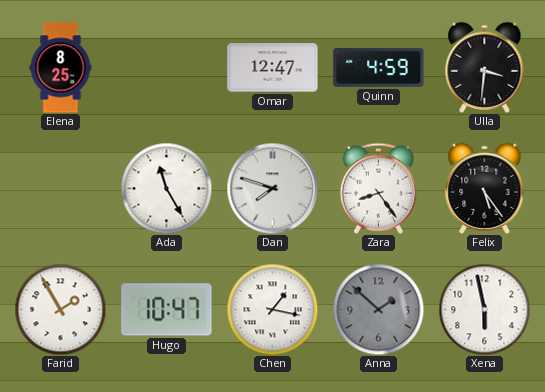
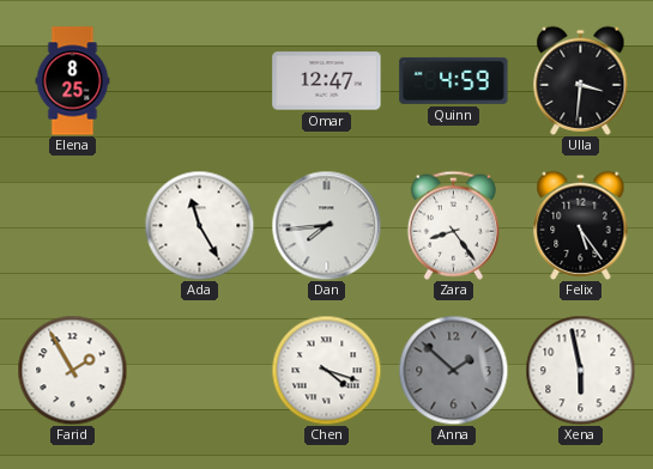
Dan: 7:48 -> 7:44
Hugo: 10:47 -> none
Chen: 1:17 -> 4:18
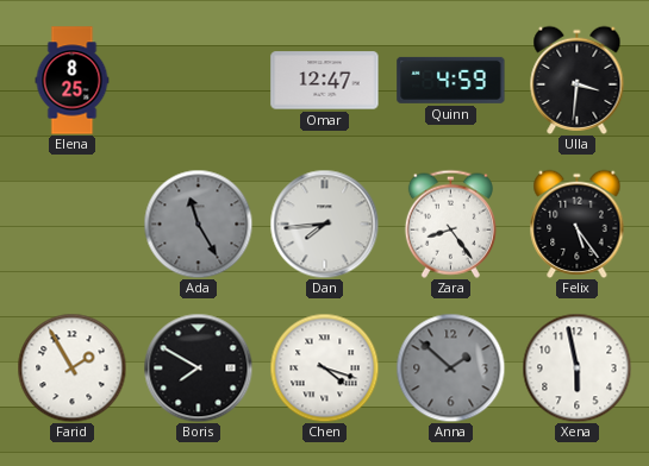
Ada dial: white -> grey
Boris: none -> 7:50
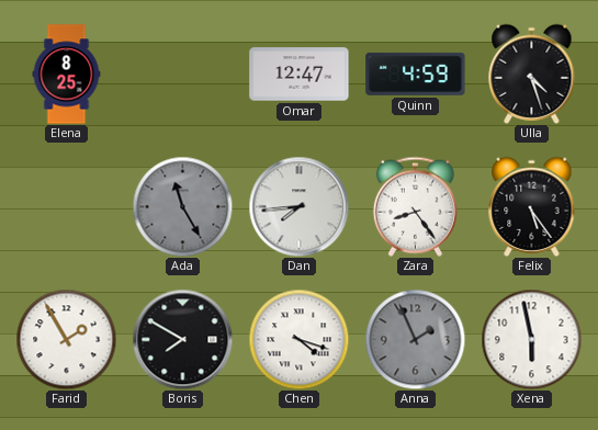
Ulla: 3:31 -> 4:27
Anna: 1:52 -> 1:56
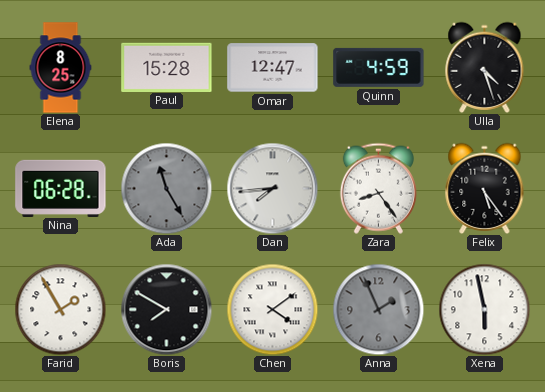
Paul: none -> 15:28
Nina: none -> 06:28
Chen: 4:18 -> 4:09
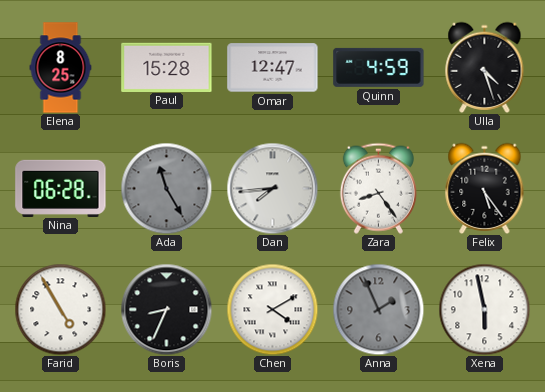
Farid: 1:55 -> 4:55
Boris: 7:50 -> 8:34
Chen: 4:09 -> 4:10
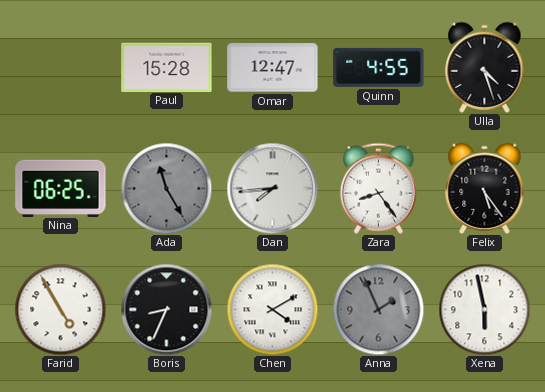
Elena: 8:25 -> none
Quinn: 4:59 -> 4:55
Nina: 06:28 -> 06:25
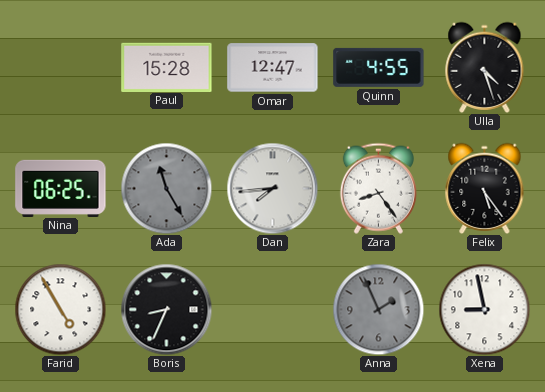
Chen: 4:10 -> none
Xena: 5:58 -> 8:58
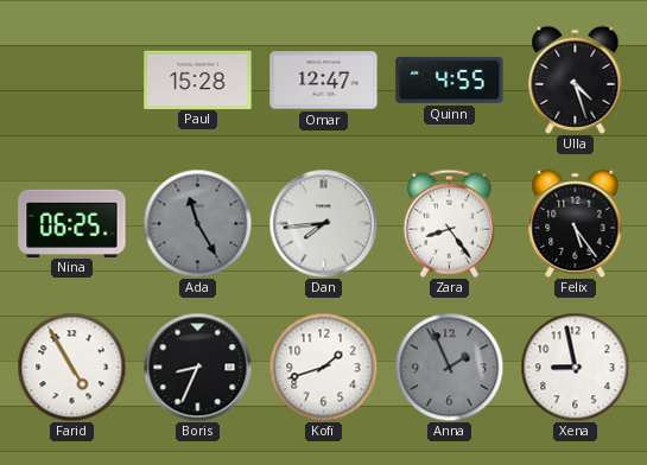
Kofi: none -> 1:42
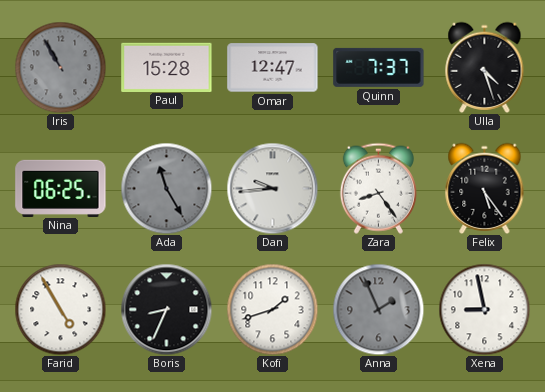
Iris: none -> 10:55
Quinn: 4:55 -> 7:37
Dan: 7:44 -> 9:44
